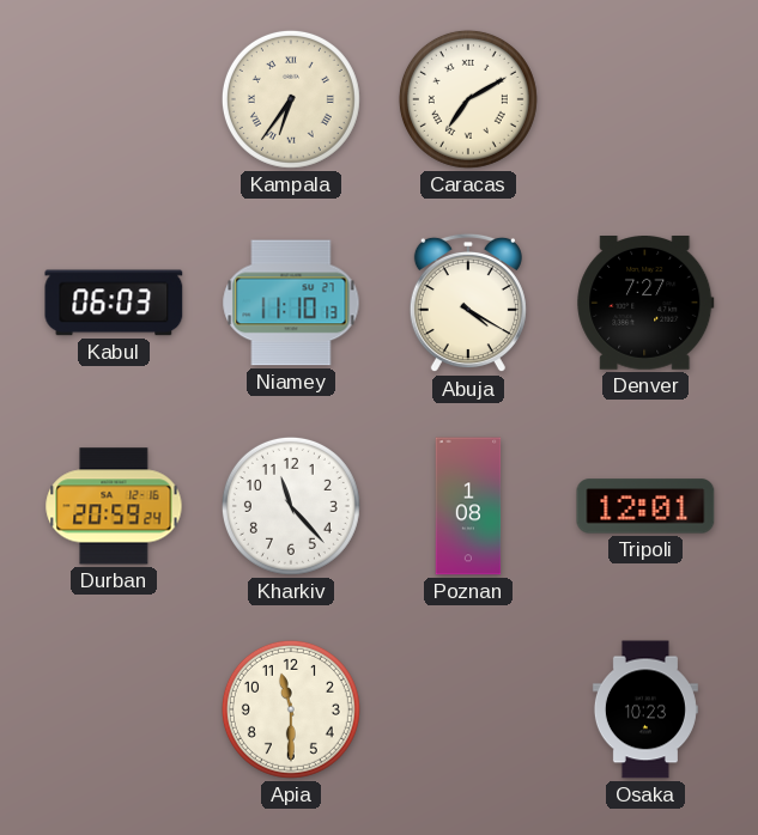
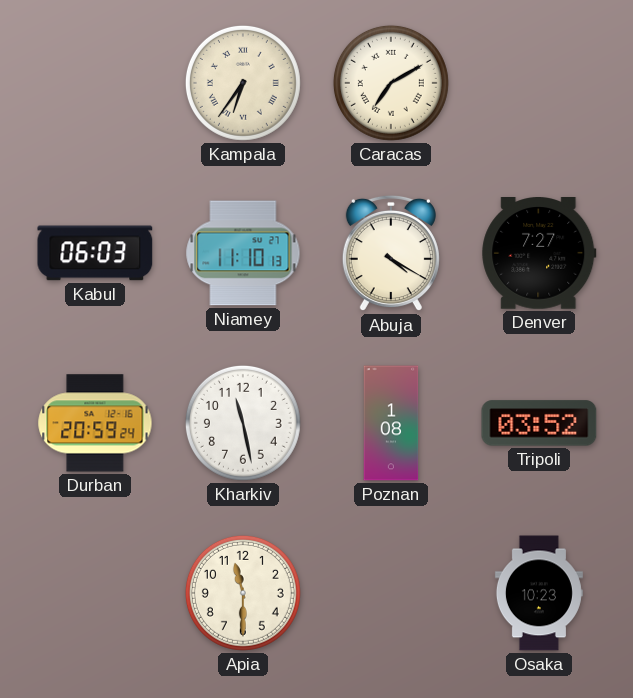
Kharkiv: 11:23 -> 11:28
Tripoli: 12:01 -> 03:52
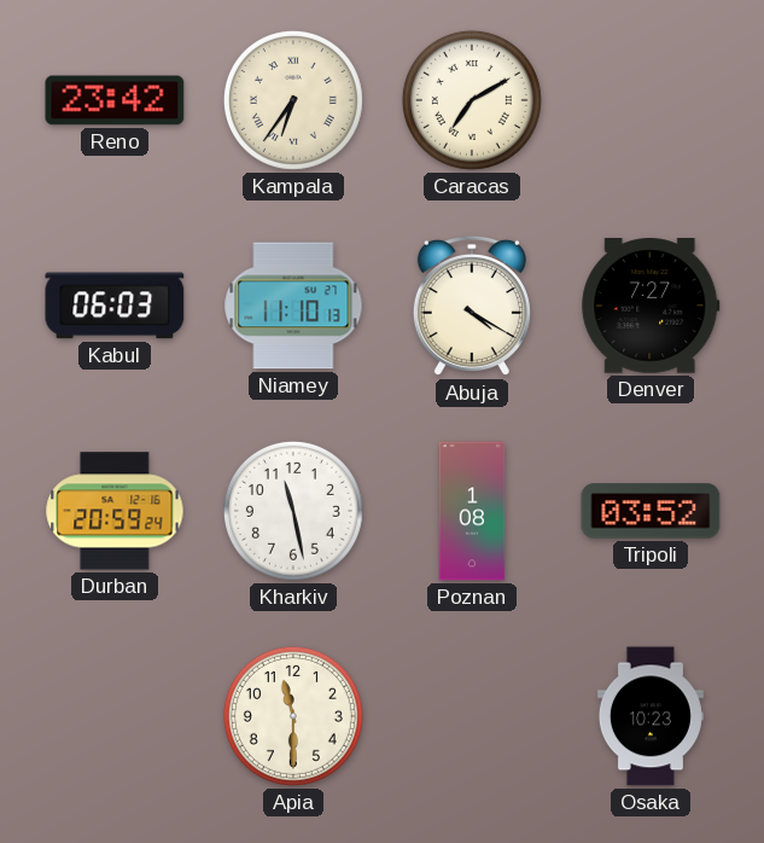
Reno: none -> 23:42
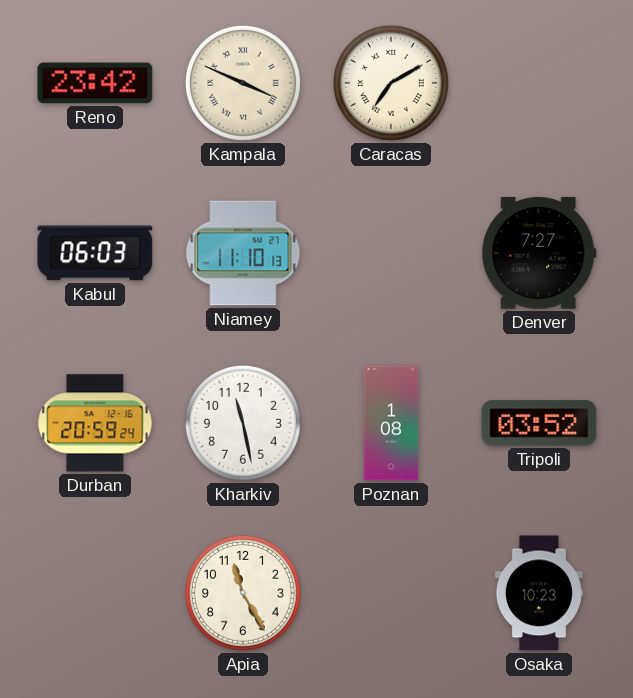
Kampala: 6:36 -> 3:49
Abuja: 4:20 -> none
Apia: 11:30 -> 11:25
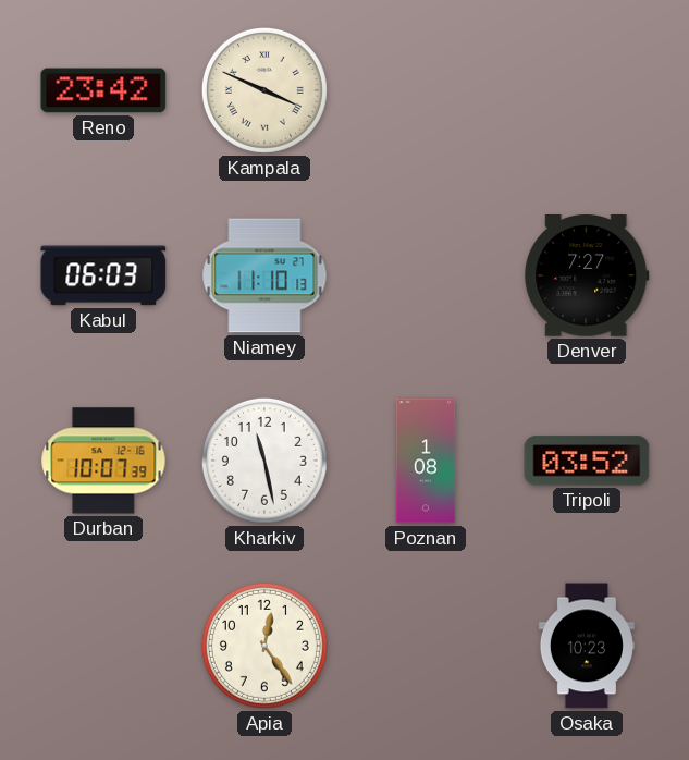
Caracas: 7:10 -> none
Durban: 20:59 -> 10:07
Apia: 11:25 -> 12:24
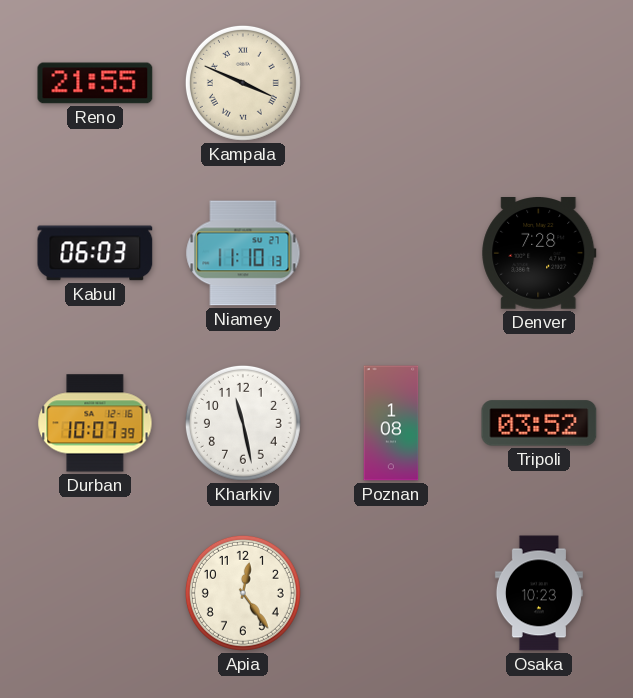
Reno: 23:42 -> 21:55
Denver: 7:27 -> 7:28
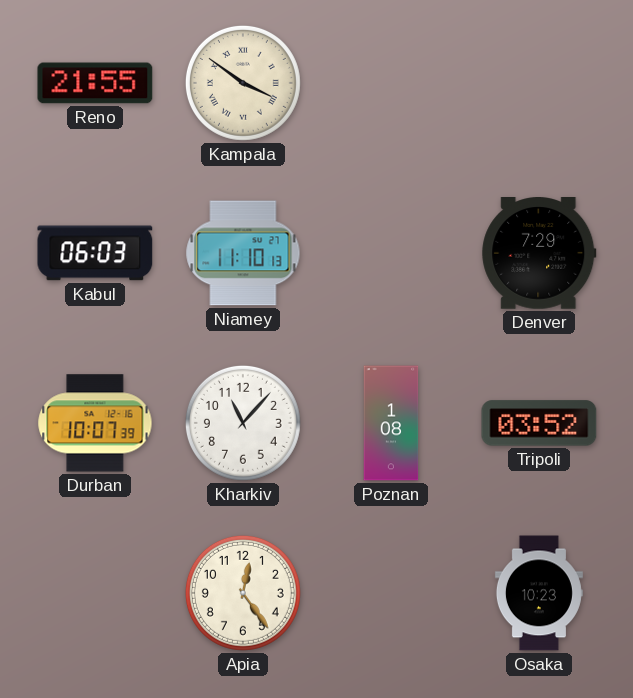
Kampala: 3:49 -> 3:51
Denver: 7:28 -> 7:29
Kharkiv: 11:28 -> 11:07
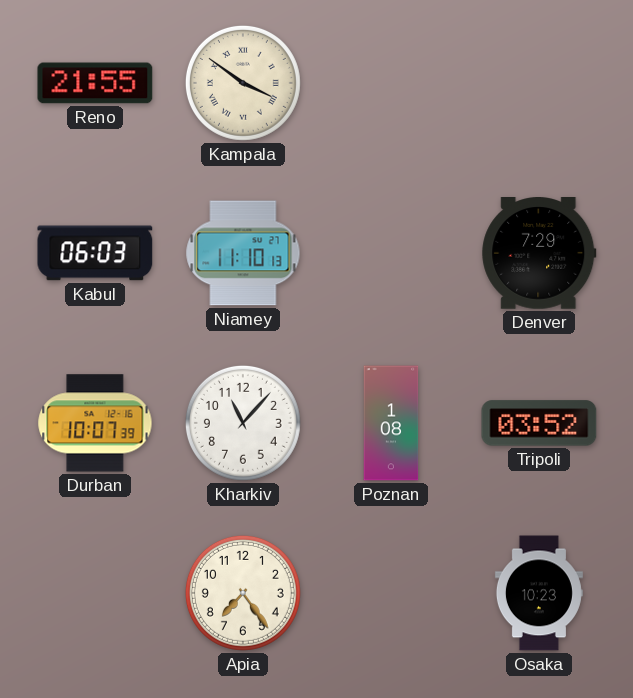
Apia: 12:24 -> 7:24
